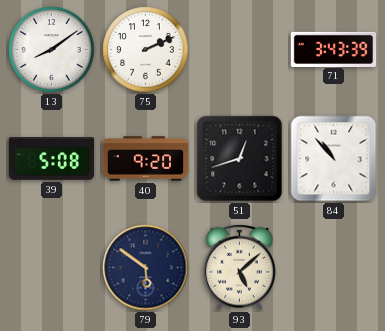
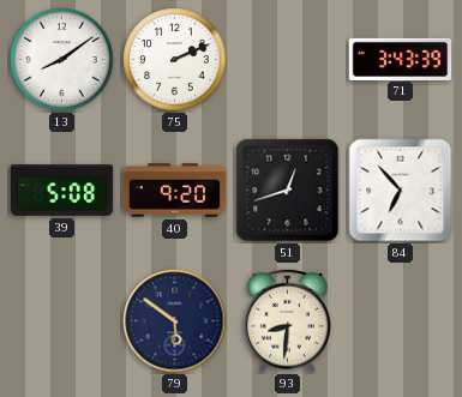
84: 10:53 -> 6:53
93: 5:08 -> 8:31
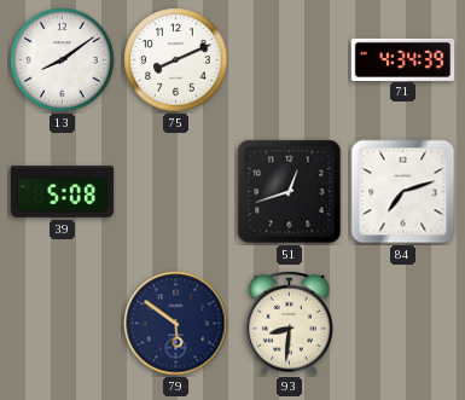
75: 2:11 -> 8:11
71: 3:43 -> 4:34
40: 9:20 -> none
84: 6:53 -> 7:12
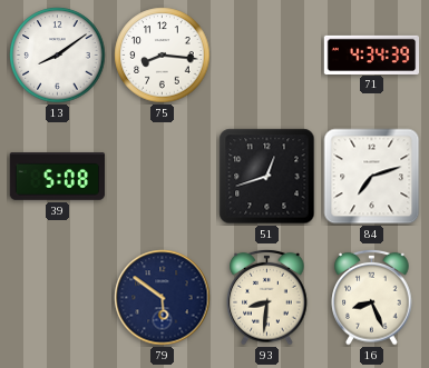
75: 8:11 -> 8:16
16: none -> 8:26
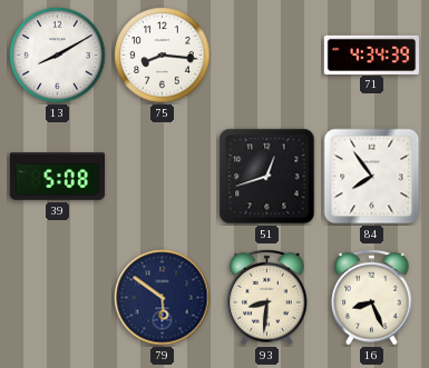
13: 8:09 -> 8:10
84: 7:12 -> 7:54
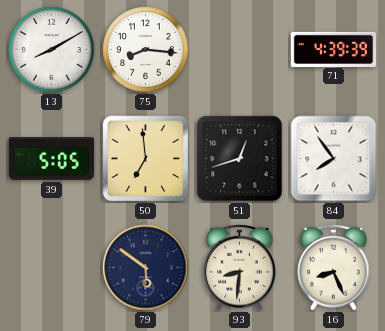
71: 4:34 -> 4:39
39: 5:08 -> 5:05
50: none -> 6:59
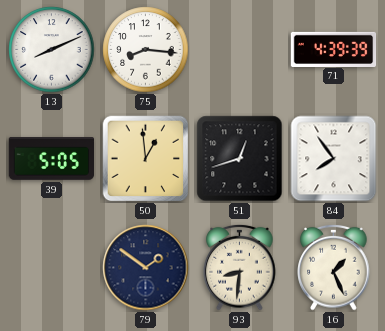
13: 8:10 -> 8:11
50: 6:59 -> 12:59
79: 5:51 -> 1:51
16: 8:26 -> 1:26
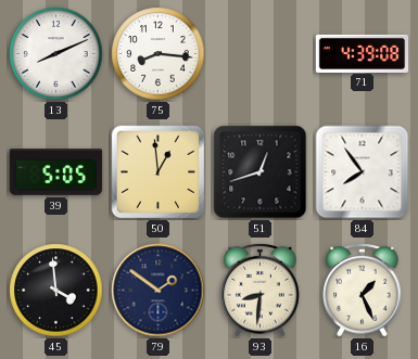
71: 4:39:39 -> 4:39:08
45: none -> 3:59
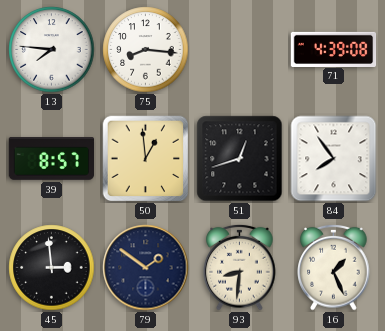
13: 8:11 -> 7:46
39: 5:05 -> 8:57
45: 3:59 -> 2:59
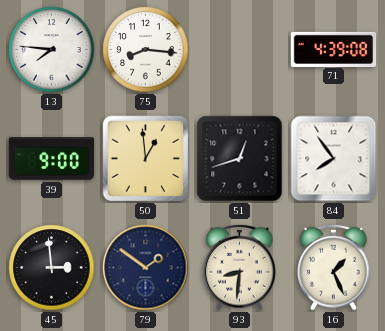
39: 8:57 -> 9:00
